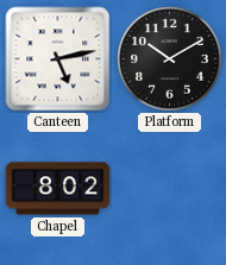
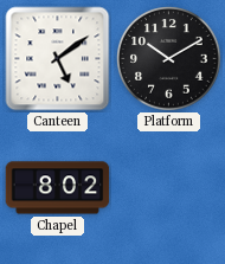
Canteen: 5:13 -> 5:09
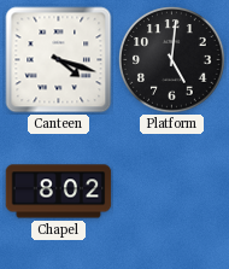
Canteen: 5:09 -> 4:18
Platform: 10:10 -> 5:01
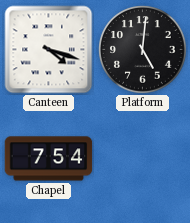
Chapel: 8:02 -> 7:54
